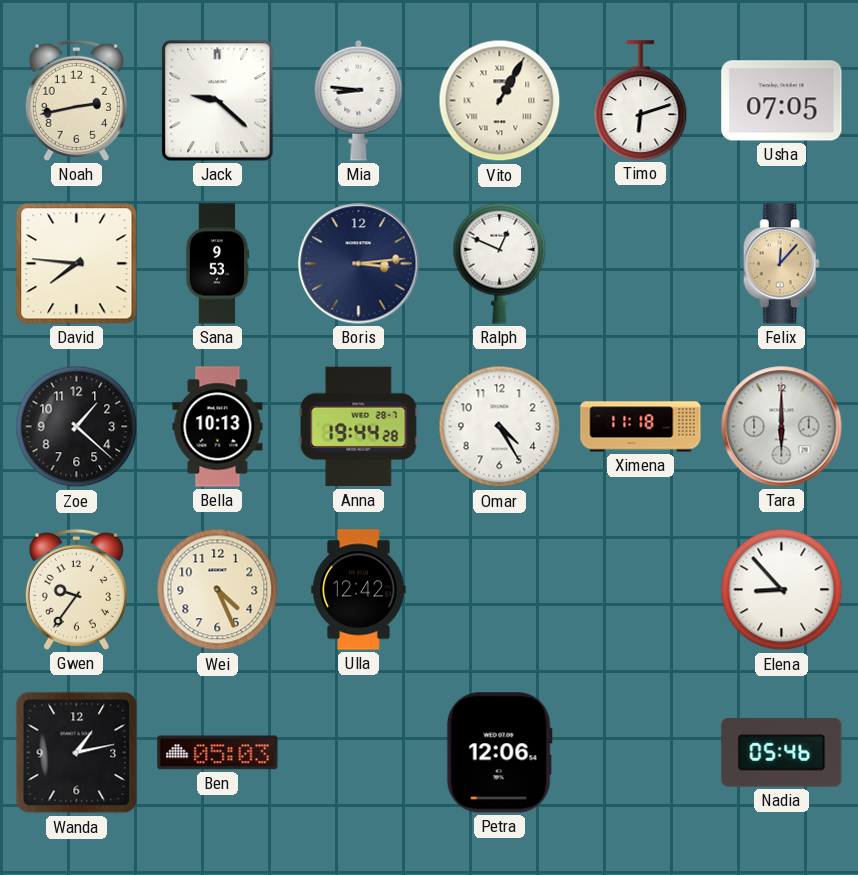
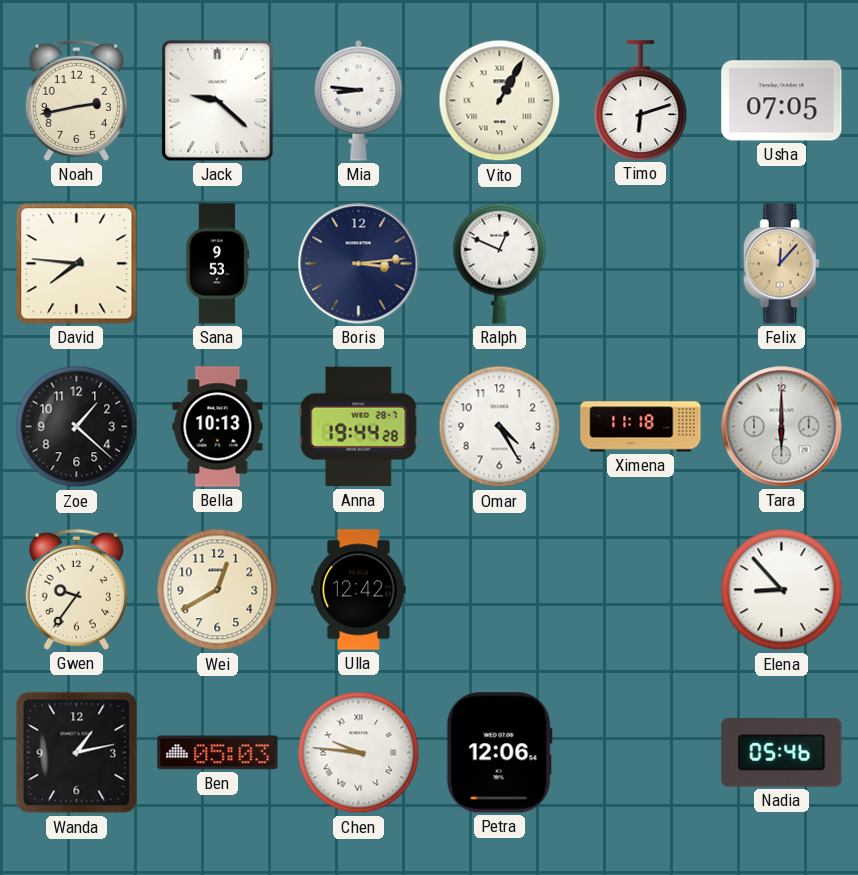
Wei: 4:26 -> 12:40
Chen: none -> 9:46
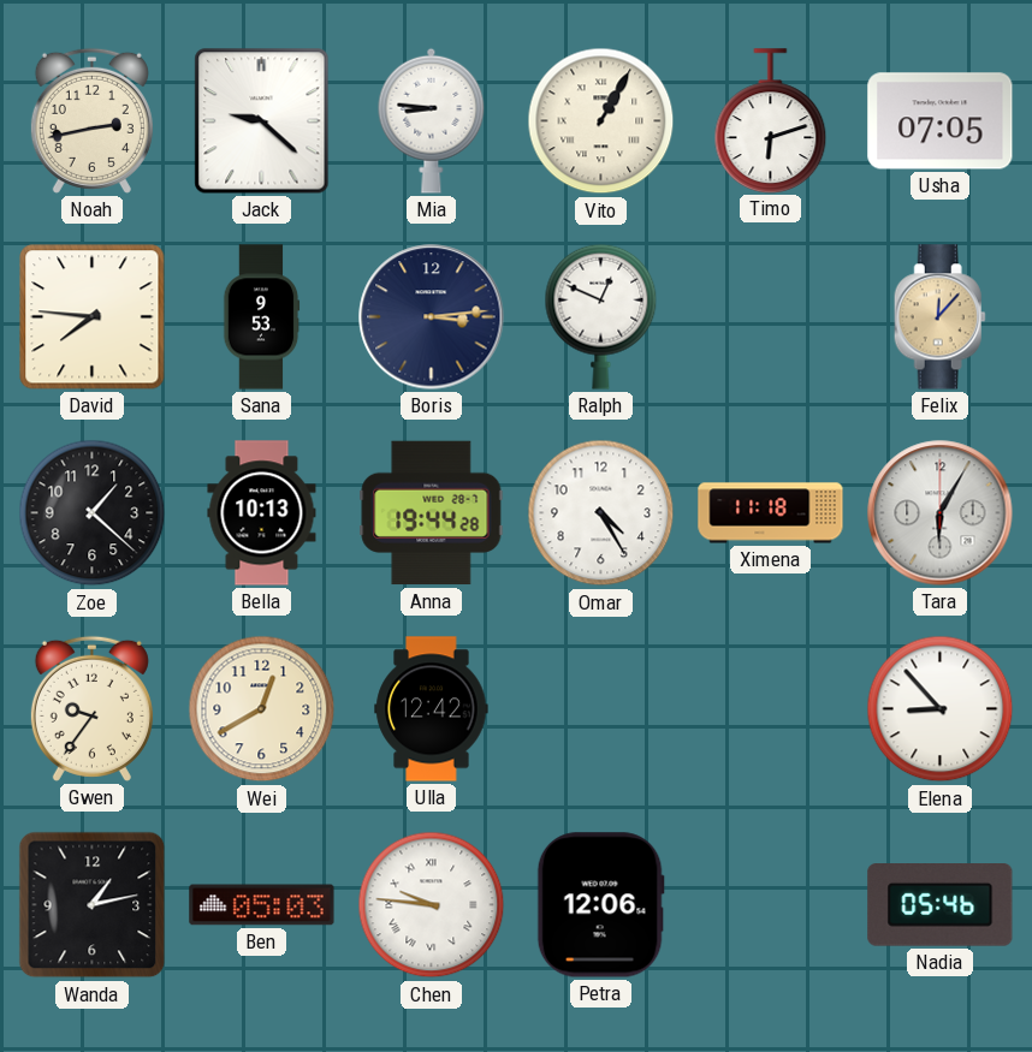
Tara: 6:00 -> 6:05
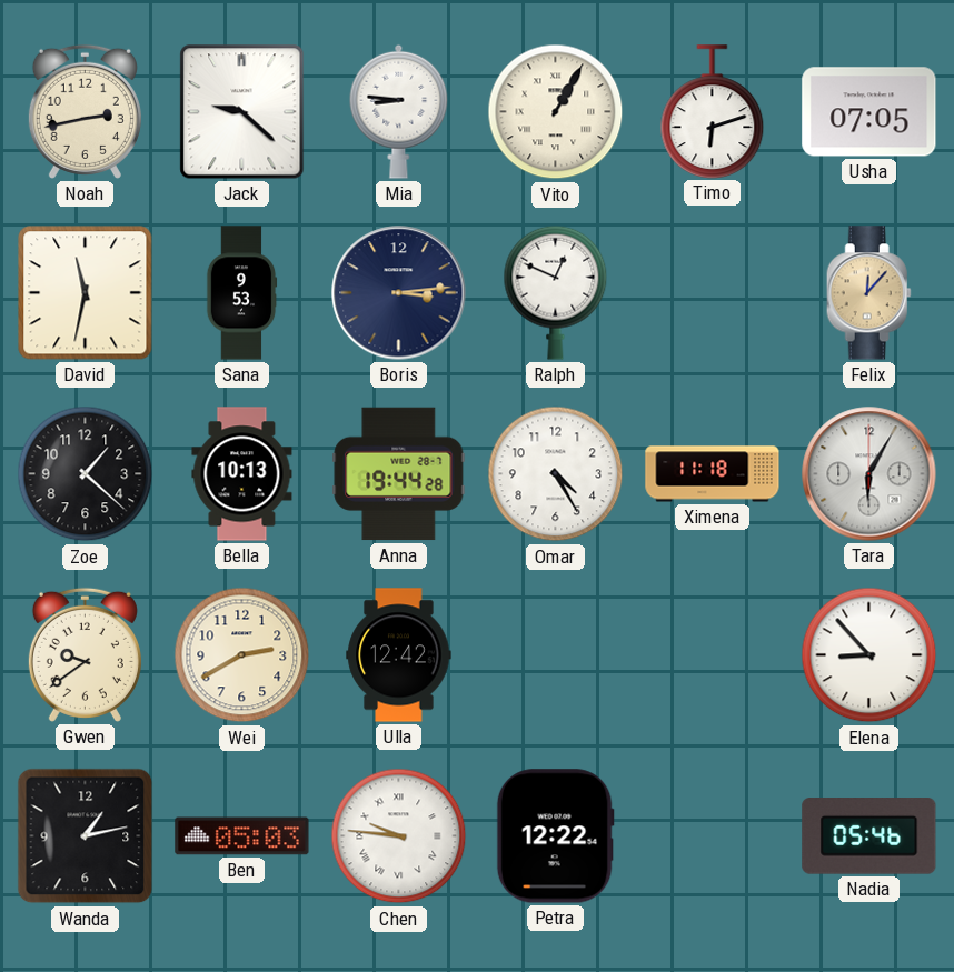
David: 7:46 -> 11:32
Gwen: 9:36 -> 9:39
Wei: 12:40 -> 2:40
Petra: 12:06 -> 12:22
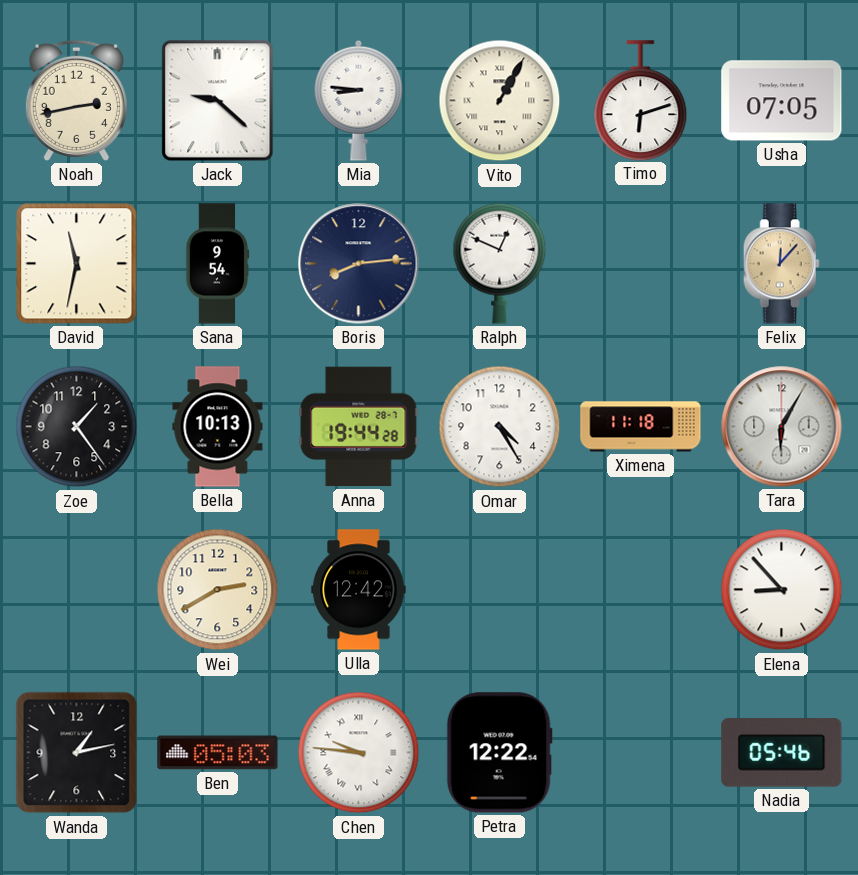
Sana: 9:53 -> 9:54
Boris: 3:14 -> 8:14
Zoe: 1:22 -> 1:24
Gwen: 9:39 -> none
